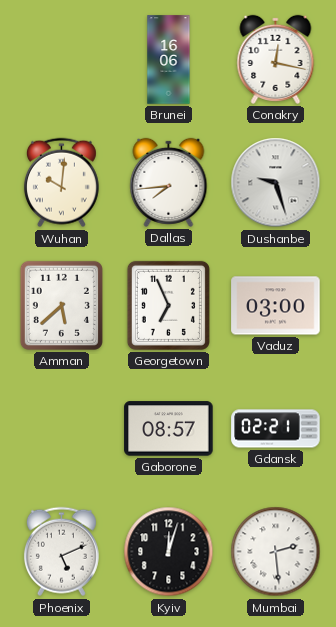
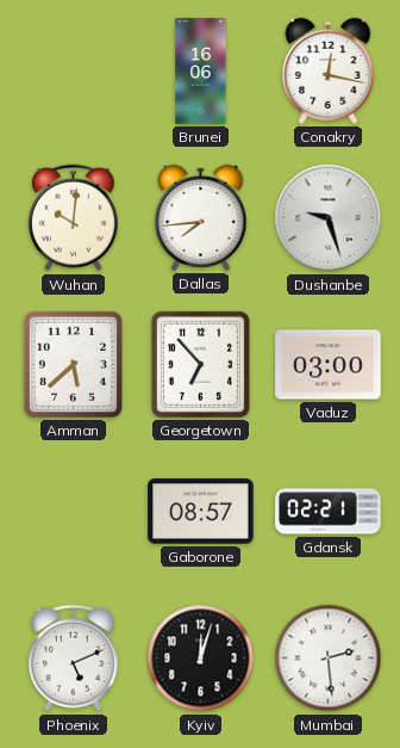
Georgetown: 6:56 -> 6:53
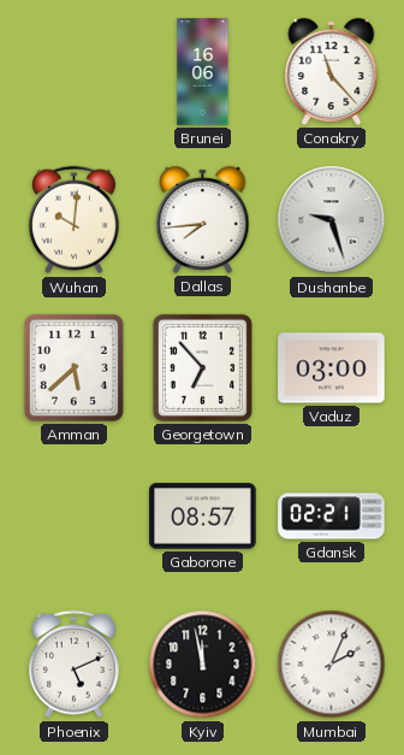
Conakry: 12:17 -> 11:23
Kyiv: 12:03 -> 11:58
Mumbai: 2:29 -> 2:04
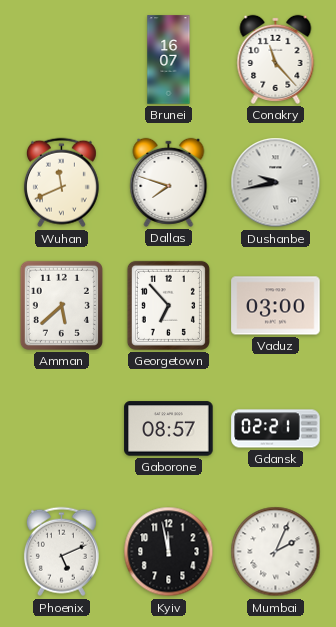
Brunei: 16:06 -> 16:07
Wuhan: 10:01 -> 11:41
Dallas: 7:44 -> 7:48
Dushanbe: 9:27 -> 9:43
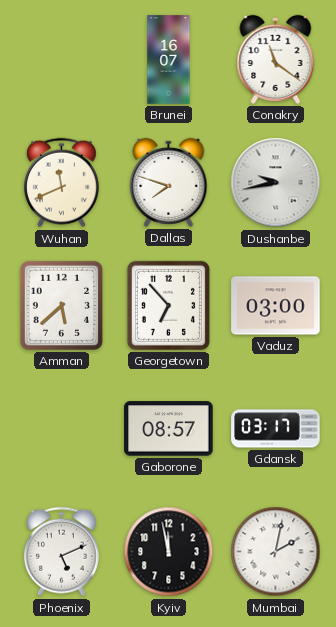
Conakry: 11:23 -> 11:21
Gdansk: 02:21 -> 03:17
Mumbai: 2:04 -> 2:02
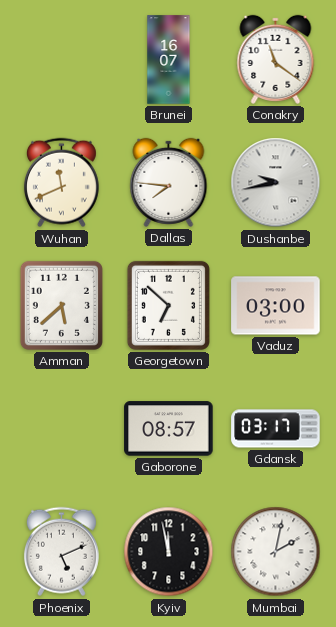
Dallas: 7:48 -> 7:46
Georgetown: 6:53 -> 6:52
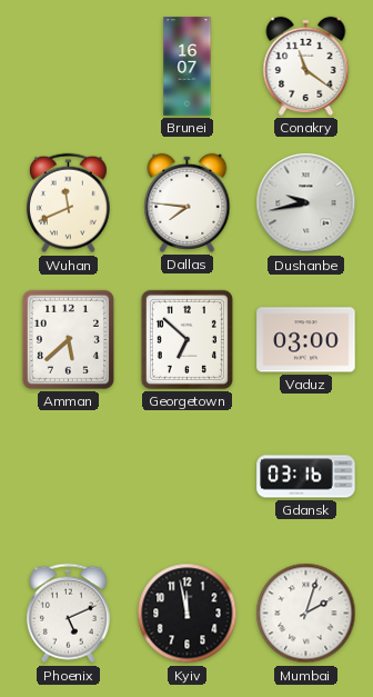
Gaborone: 08:57 -> none
Gdansk: 03:17 -> 03:16
Mumbai: 2:02 -> 2:03
